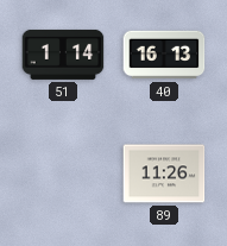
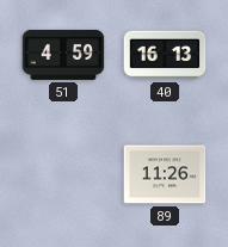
51: 1:14 -> 4:59
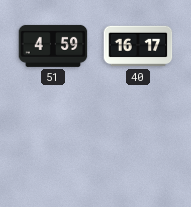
40: 16:13 -> 16:17
89: 11:26 -> none
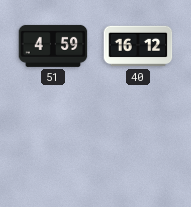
40: 16:17 -> 16:12
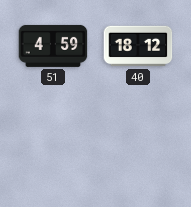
40: 16:12 -> 18:12
